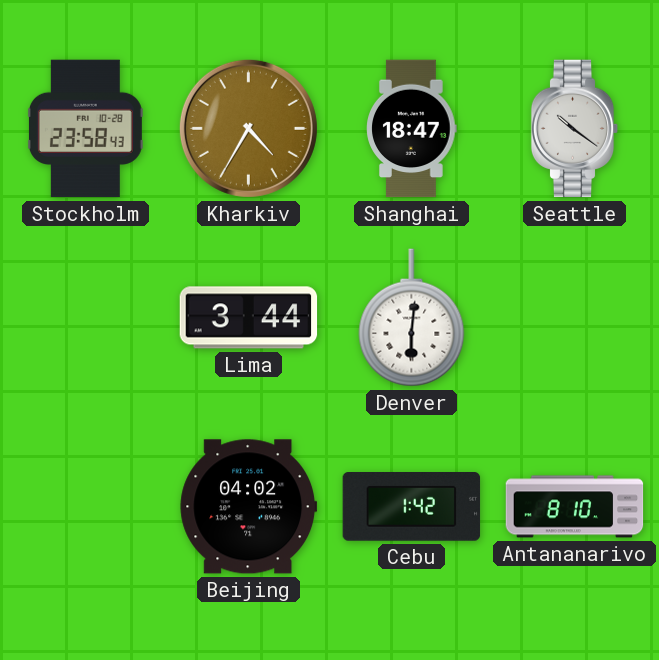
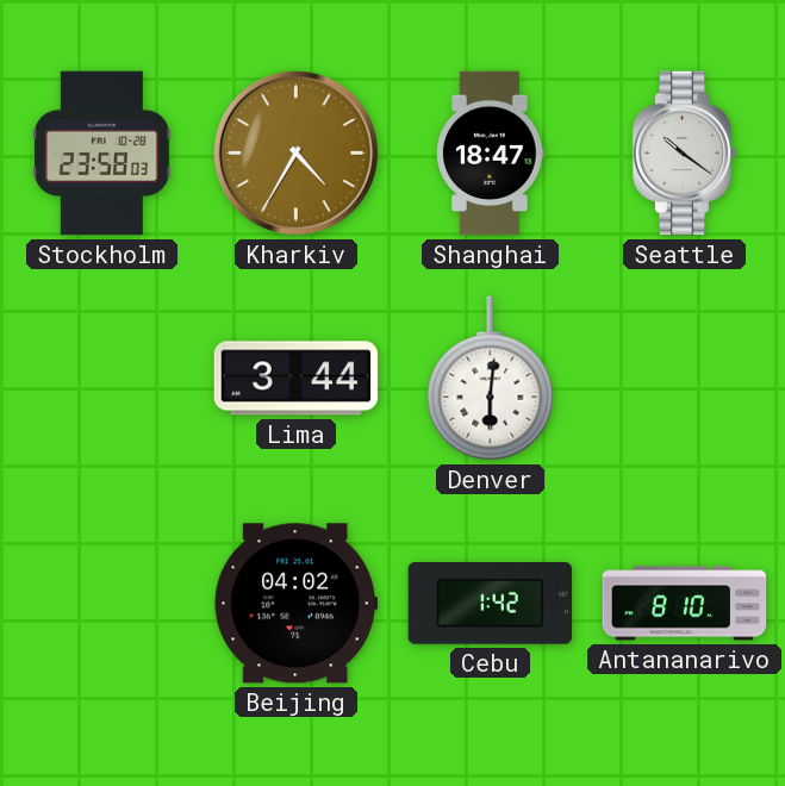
Stockholm: 23:58:43 -> 23:58:03
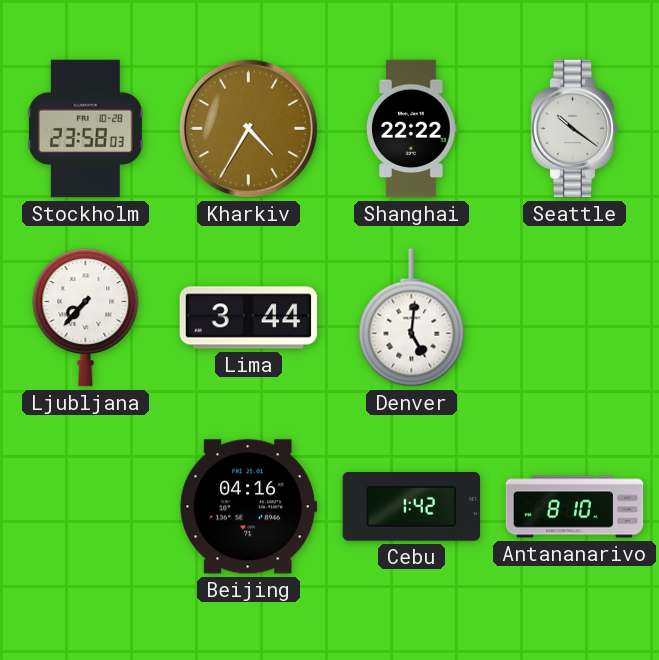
Shanghai: 18:47 -> 22:22
Ljubljana: none -> 7:37
Denver: 6:01 -> 5:01
Beijing: 04:02 -> 04:16
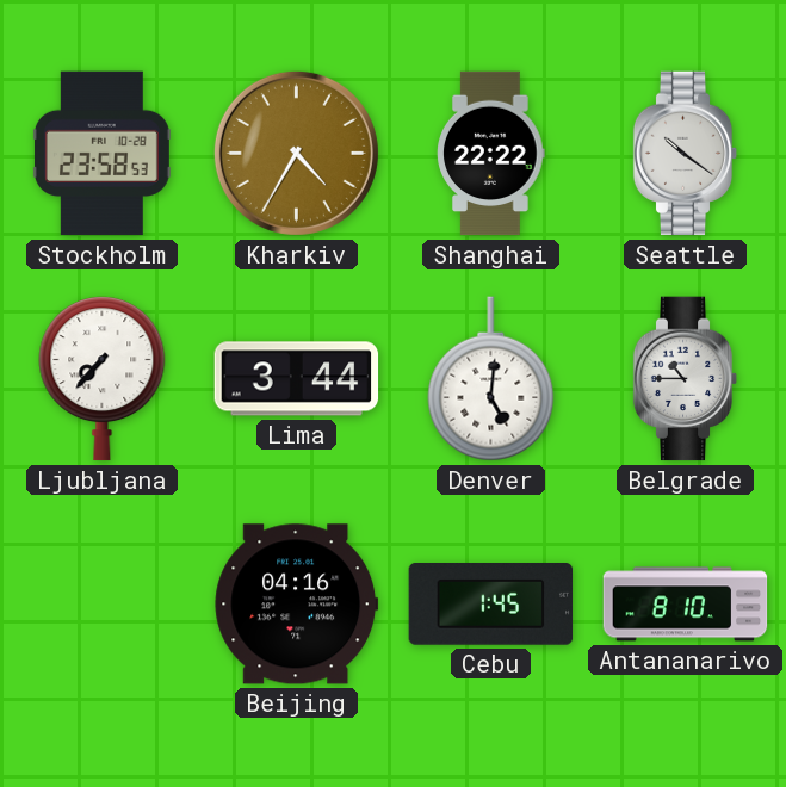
Stockholm: 23:58:03 -> 23:58:53
Belgrade: none -> 10:45
Cebu: 1:42 -> 1:45
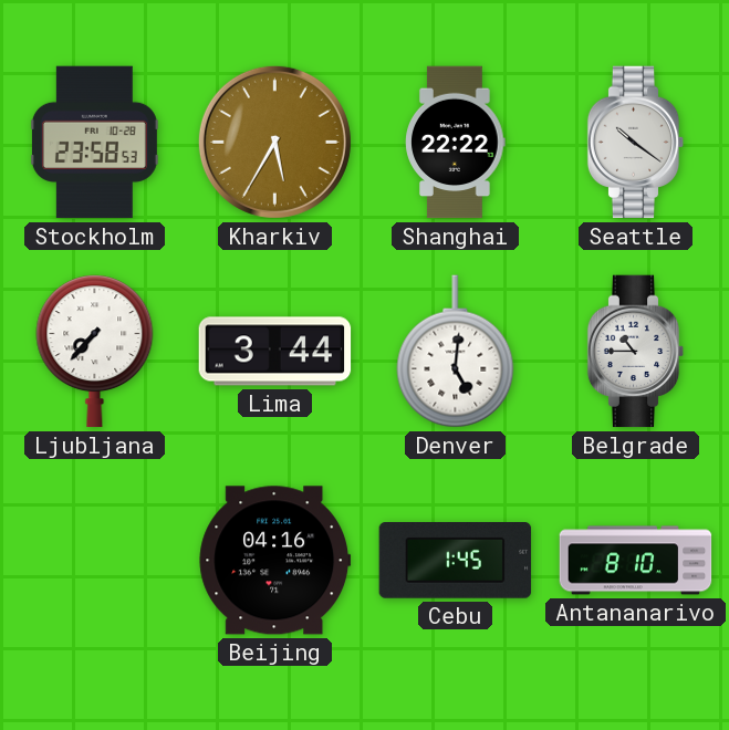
Kharkiv: 4:35 -> 5:35
